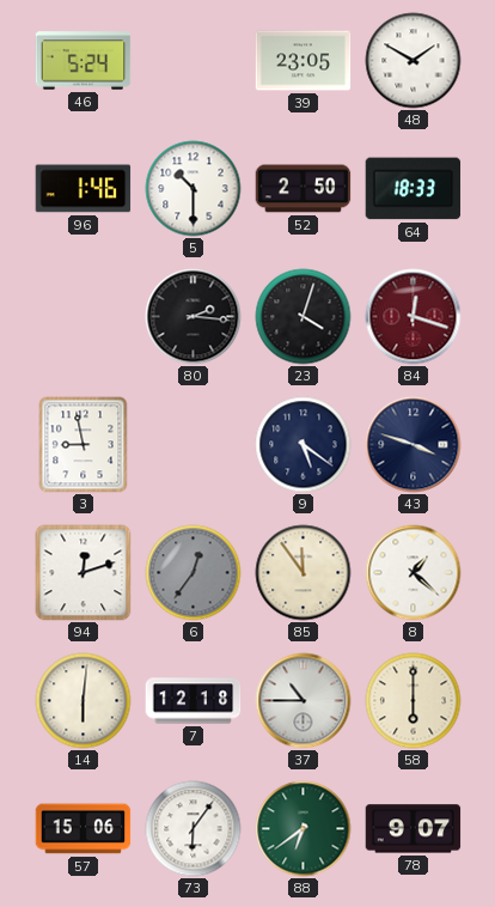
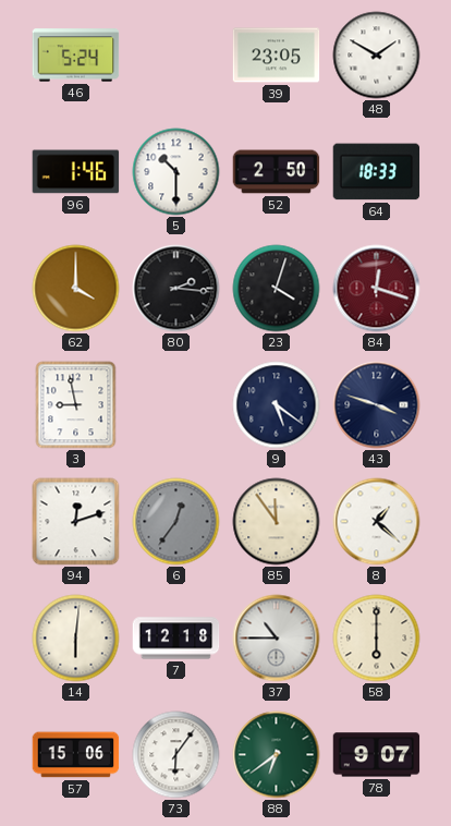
62: none -> 4:00
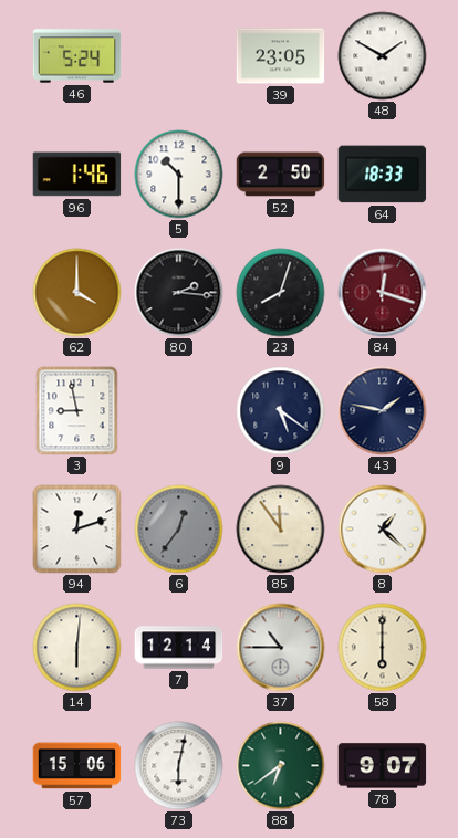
23: 4:03 -> 8:03
43: 3:48 -> 1:47
7: 12:18 -> 12:14
73: 6:06 -> 6:02
